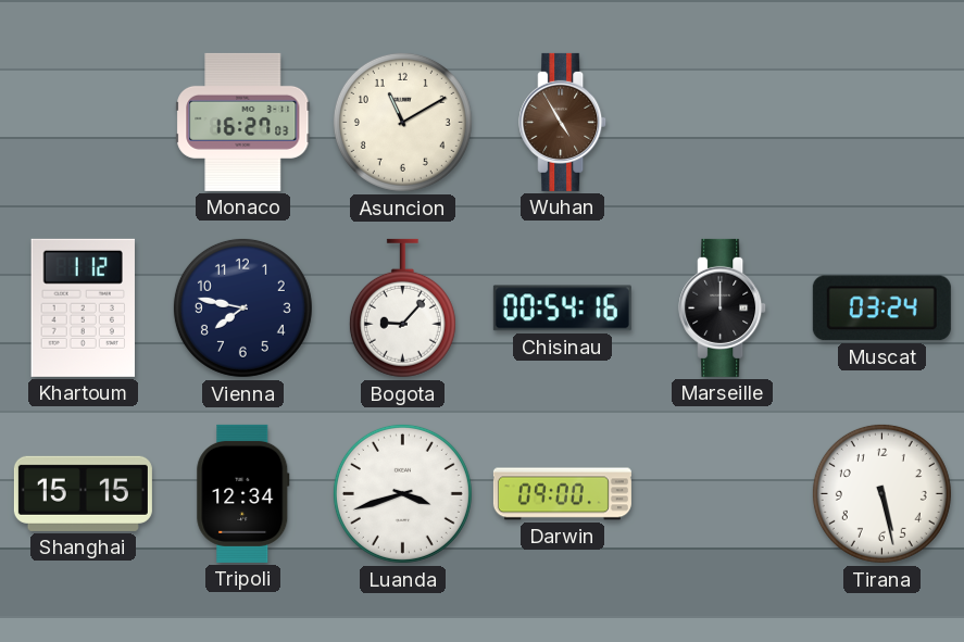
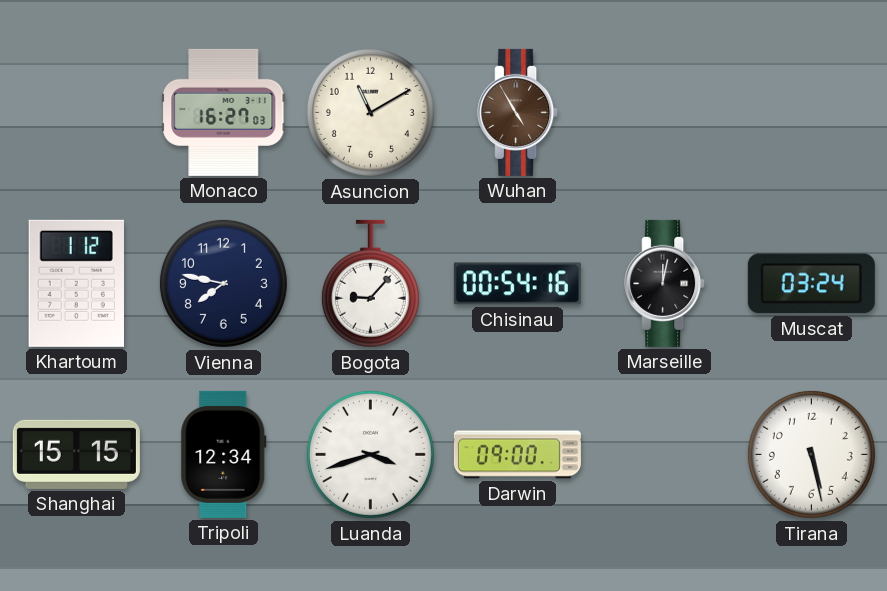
Marseille: 12:00 -> 12:02
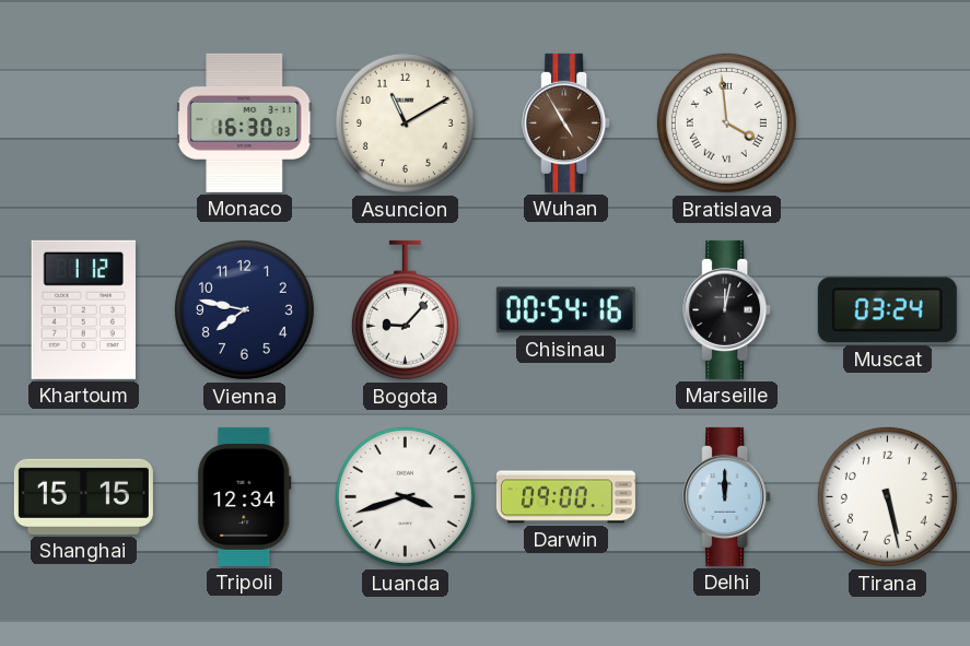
Monaco: 16:27 -> 16:30
Bratislava: none -> 3:59
Delhi: none -> 12:00
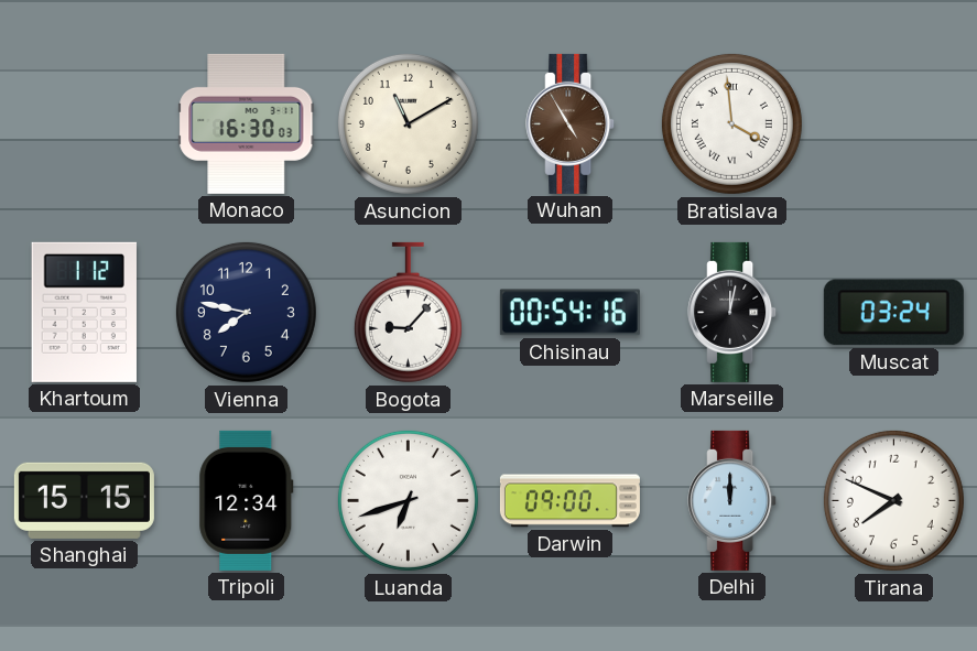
Luanda: 3:42 -> 6:42
Tirana: 5:28 -> 7:49
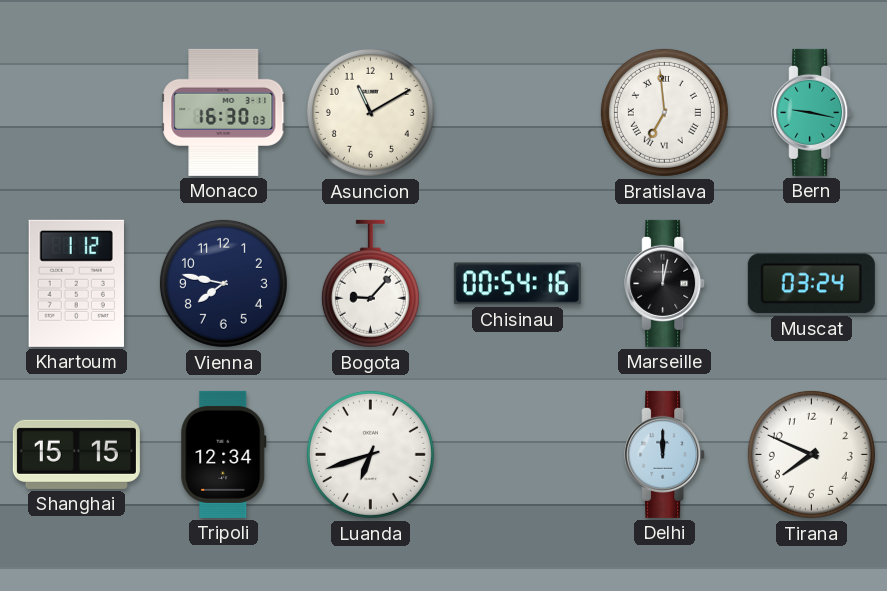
Wuhan: 4:55 -> none
Bratislava: 3:59 -> 6:59
Bern: none -> 9:17
Darwin: 09:00 -> none
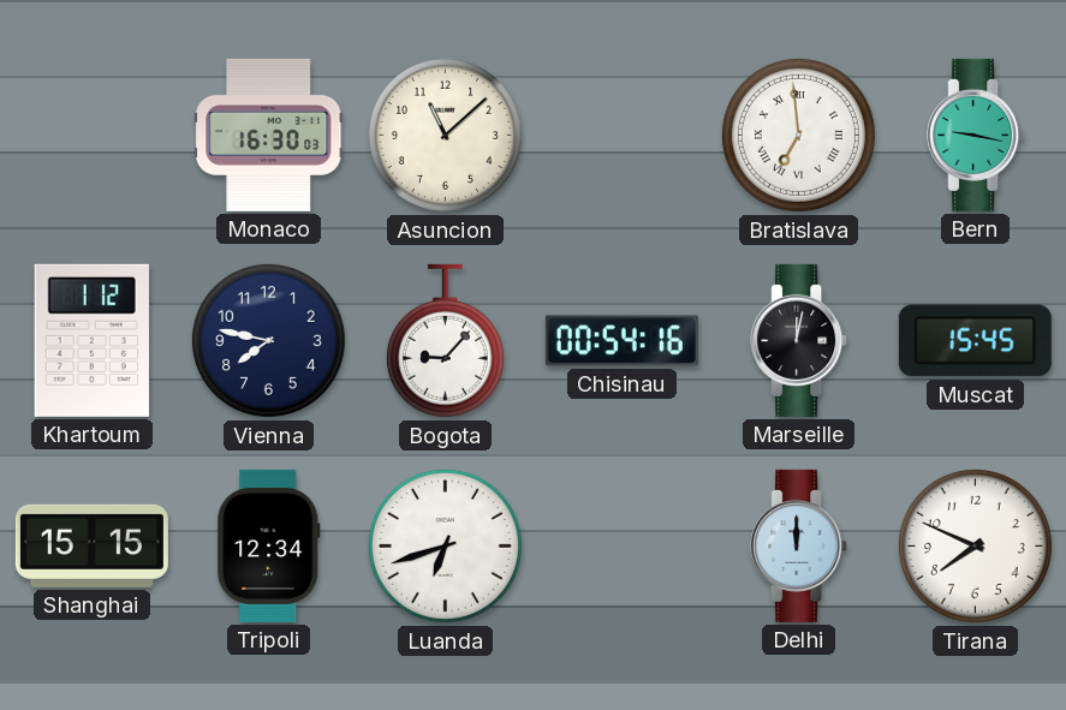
Asuncion: 11:10 -> 11:08
Muscat: 03:24 -> 15:45
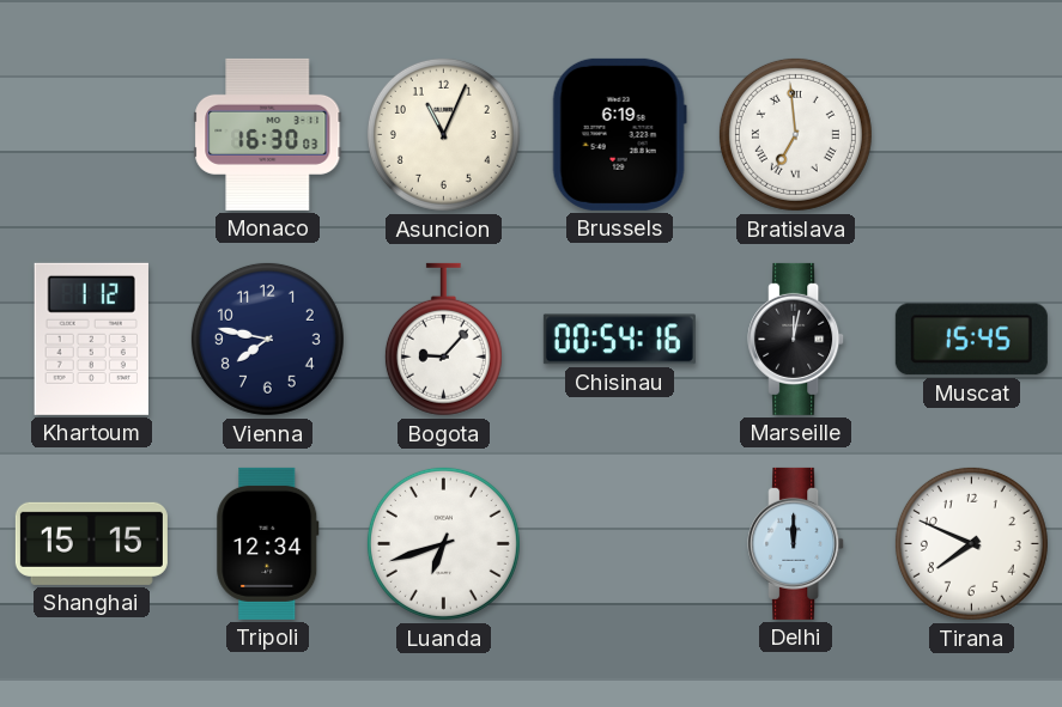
Asuncion: 11:08 -> 11:04
Brussels: none -> 6:19
Bern: 9:17 -> none
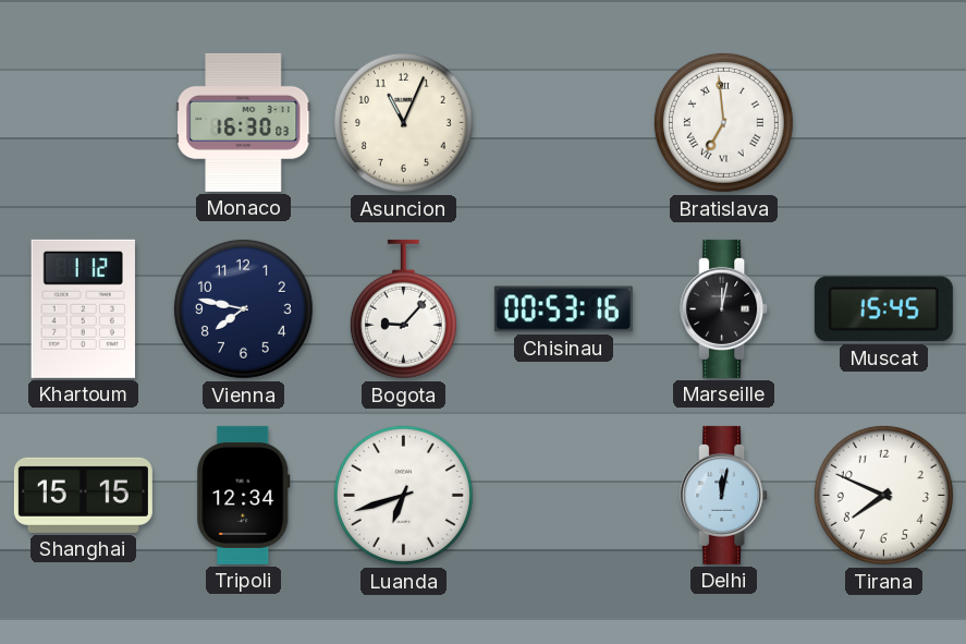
Brussels: 6:19 -> none
Chisinau: 00:54 -> 00:53
Delhi: 12:00 -> 12:02
